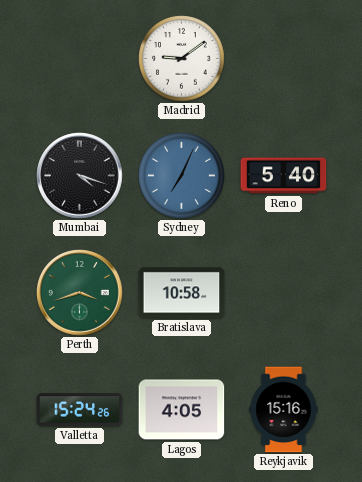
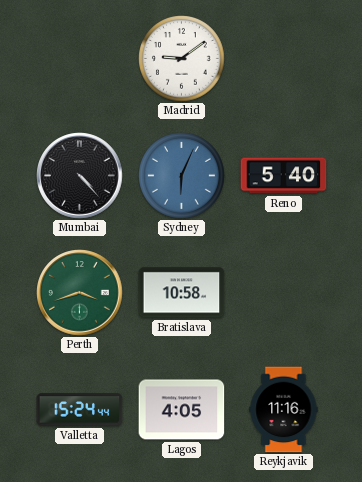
Mumbai: 4:18 -> 4:23
Sydney: 7:04 -> 6:04
Valletta: 15:24:26 -> 15:24:44
Reykjavik: 15:16 -> 11:16
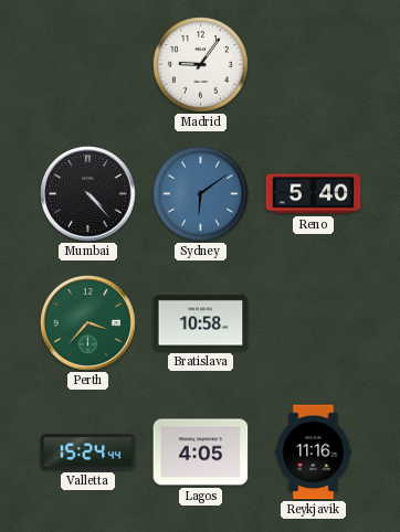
Madrid: 9:09 -> 9:06
Sydney: 6:04 -> 6:09
Perth: 3:42 -> 3:37
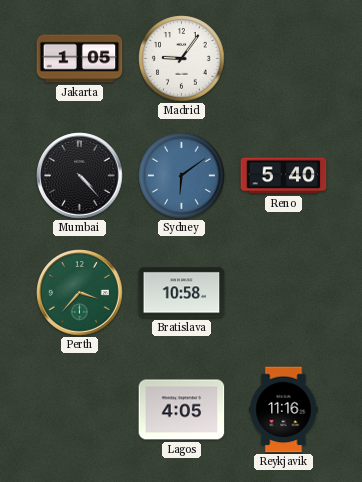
Jakarta: none -> 1:05
Valletta: 15:24 -> none
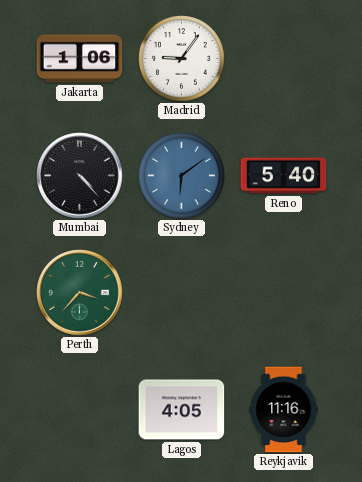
Jakarta: 1:05 -> 1:06
Bratislava: 10:58 -> none
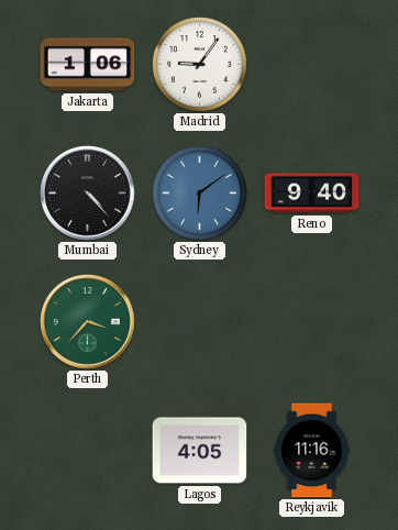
Reno: 5:40 -> 9:40
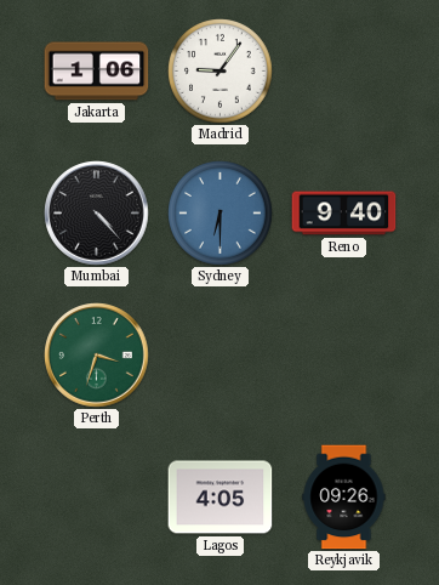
Sydney: 6:09 -> 6:30
Perth: 3:37 -> 3:33
Reykjavik: 11:16 -> 09:26
